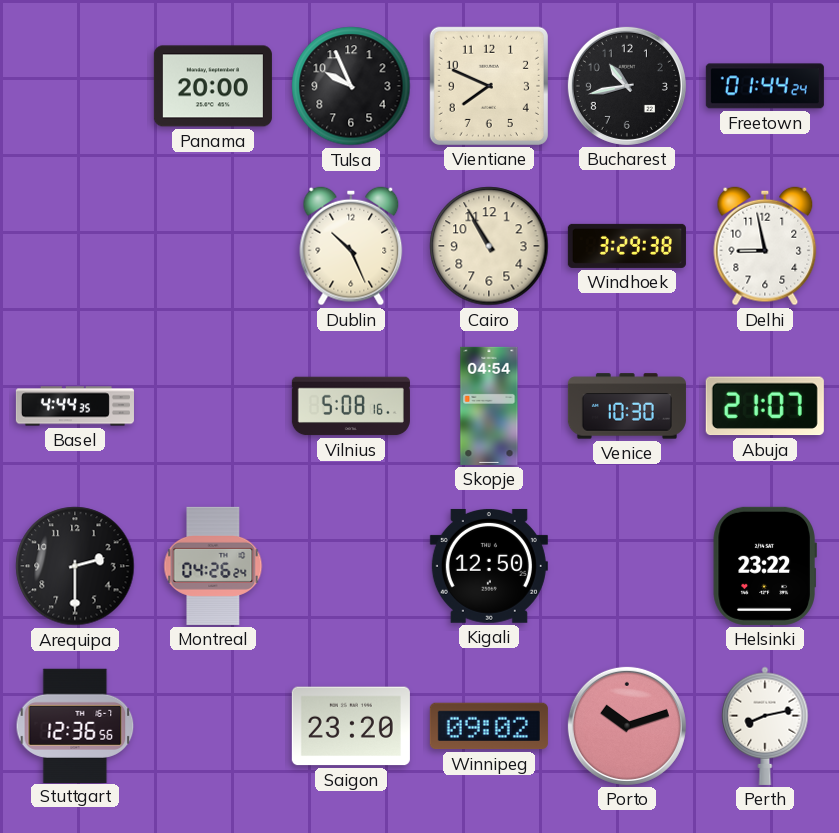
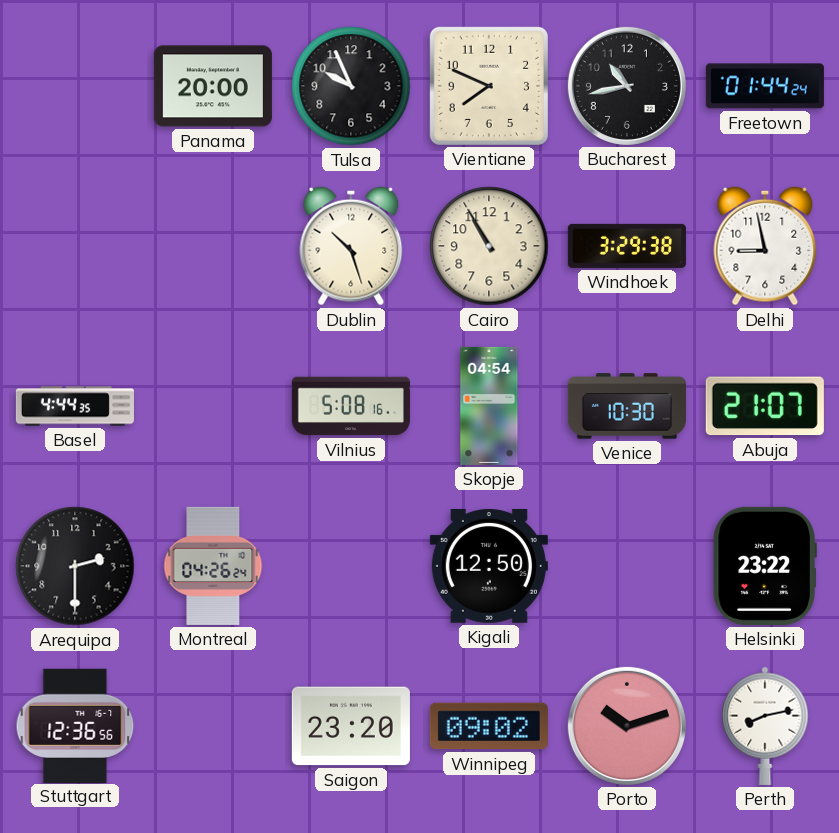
Dublin: 10:26 -> 10:27
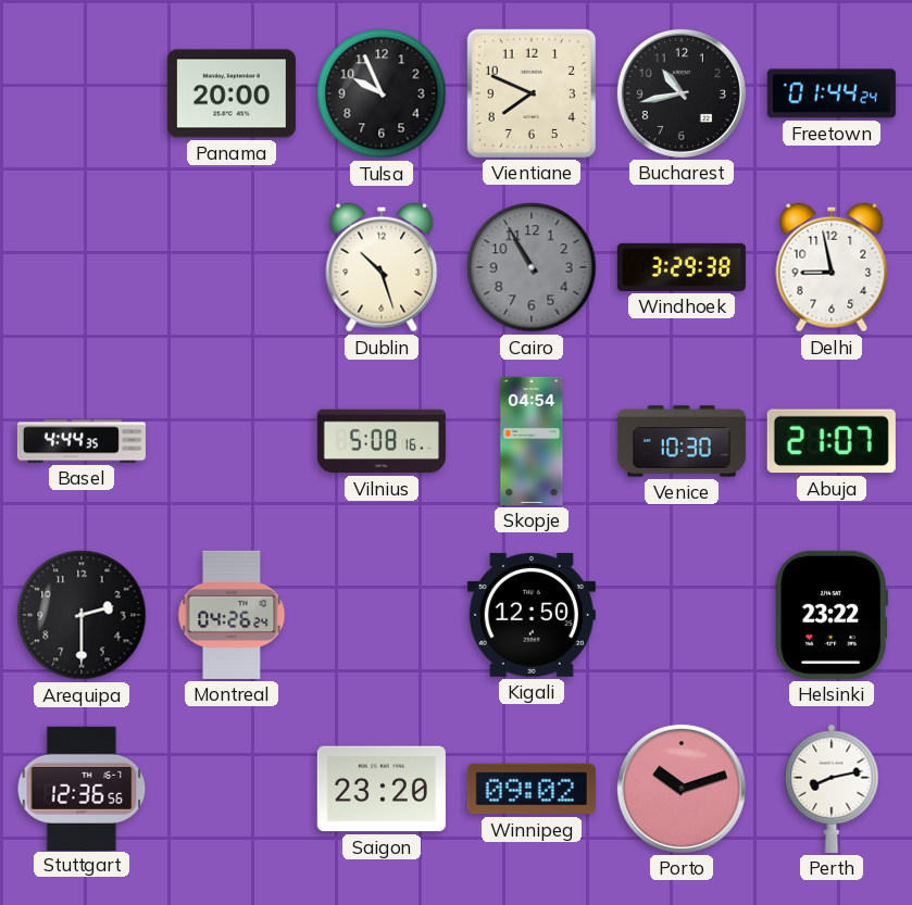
Cairo dial: cream -> grey
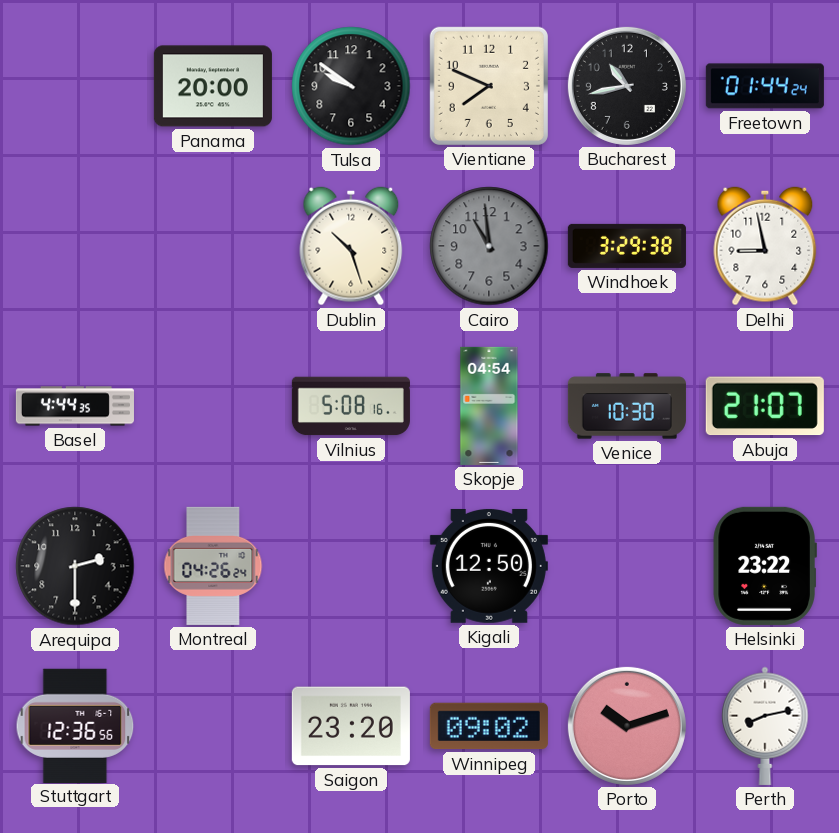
Tulsa: 9:56 -> 9:51
Cairo: 10:55 -> 10:59
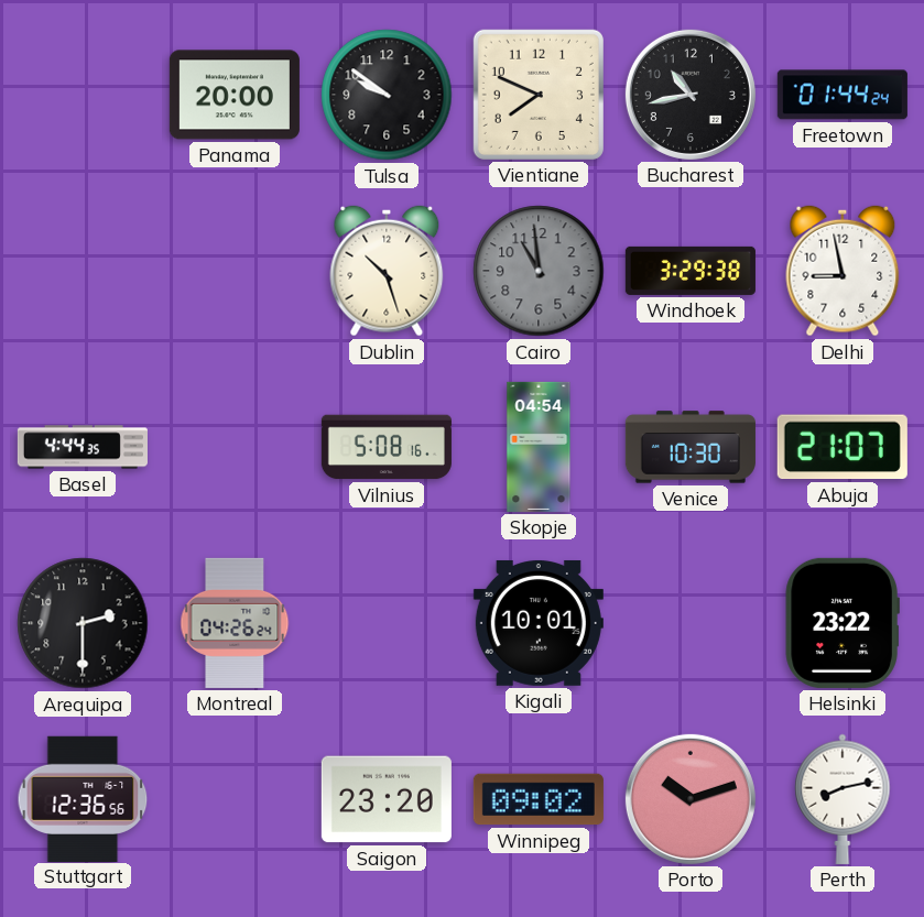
Kigali: 12:50 -> 10:01
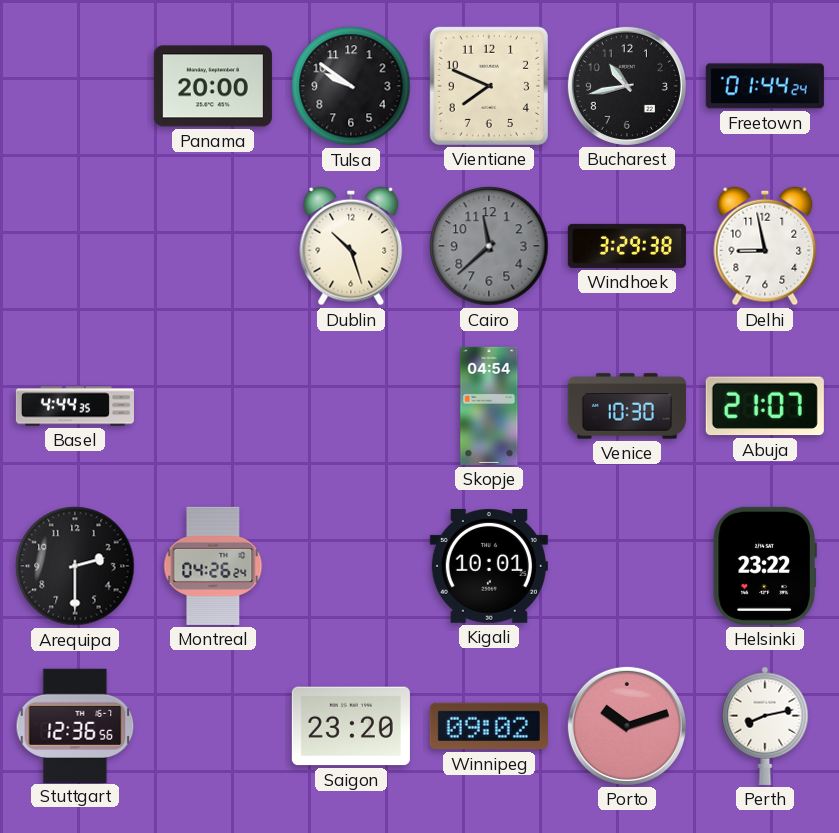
Cairo: 10:59 -> 11:38
Vilnius: 5:08 -> none
